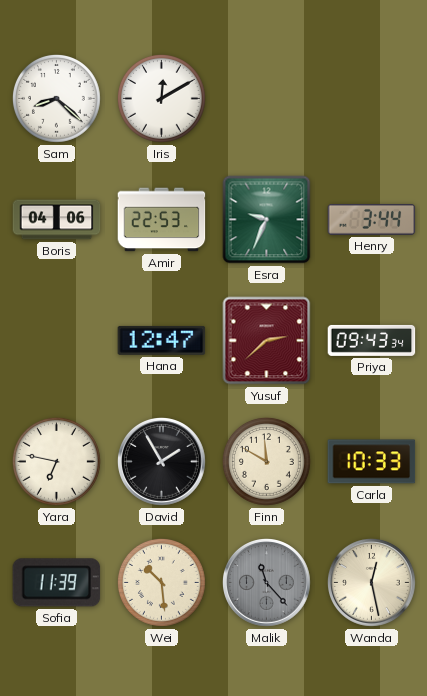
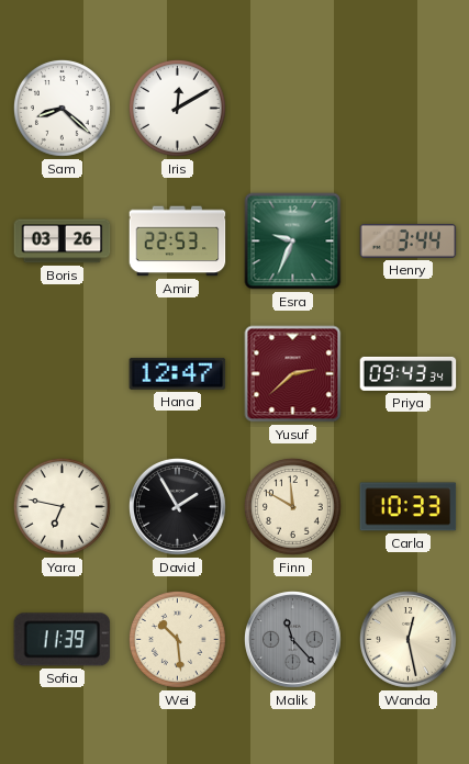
Boris: 04:06 -> 03:26
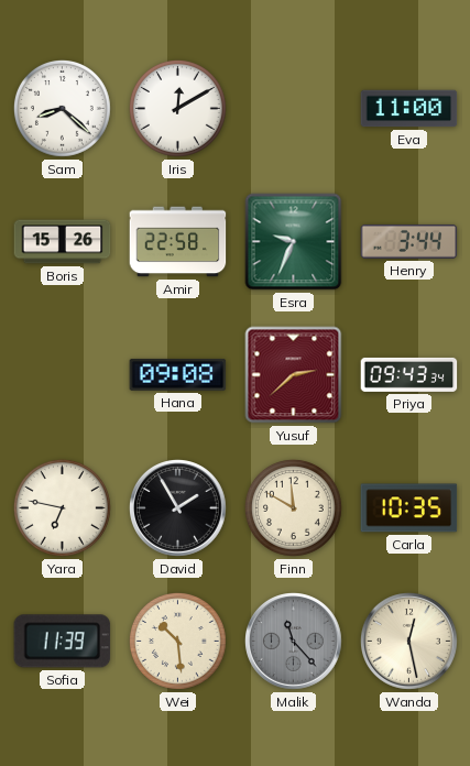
Eva: none -> 11:00
Boris: 03:26 -> 15:26
Amir: 22:53 -> 22:58
Hana: 12:47 -> 09:08
Carla: 10:33 -> 10:35
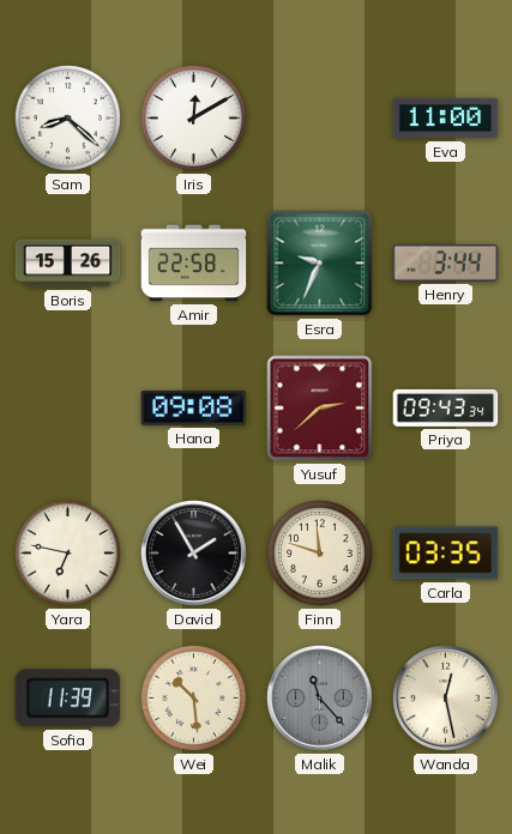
Finn: 11:50 -> 11:48
Carla: 10:35 -> 03:35
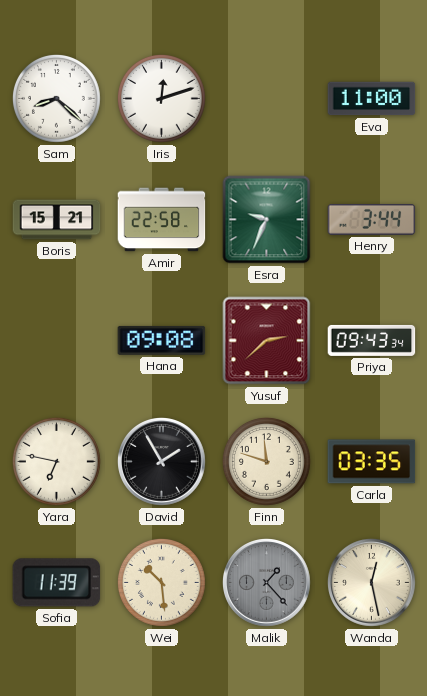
Iris: 12:10 -> 12:12
Boris: 15:26 -> 15:21
Malik: 11:23 -> 1:23
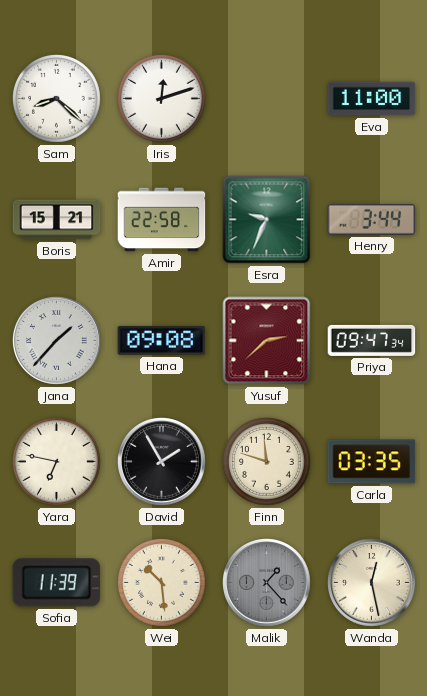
Jana: none -> 1:37
Priya: 09:43 -> 09:47
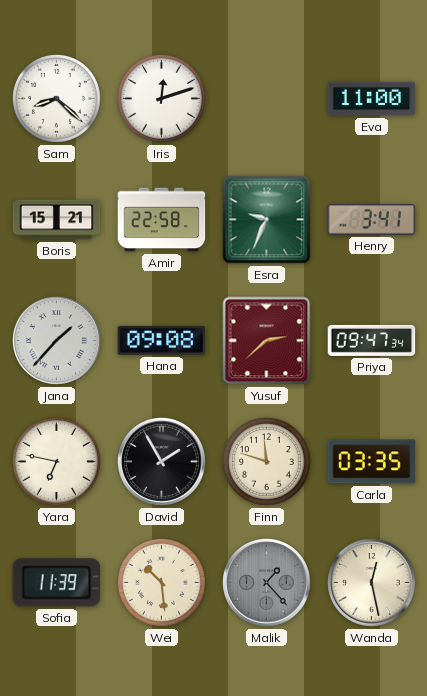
Henry: 3:44 -> 3:41
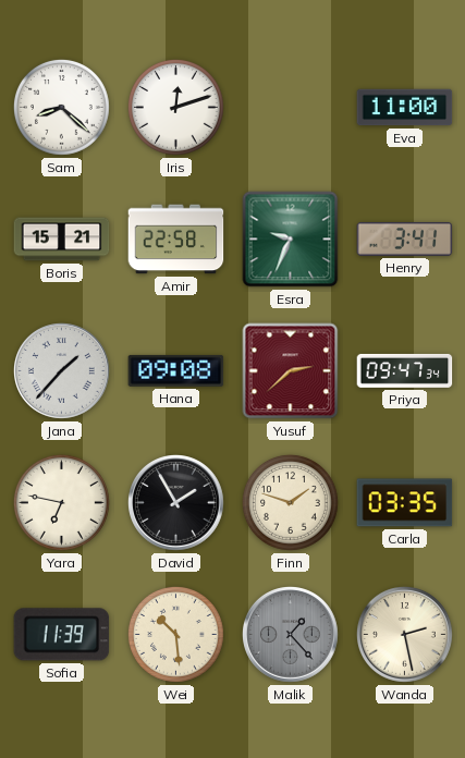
Finn: 11:48 -> 1:48
Wanda: 12:28 -> 2:28
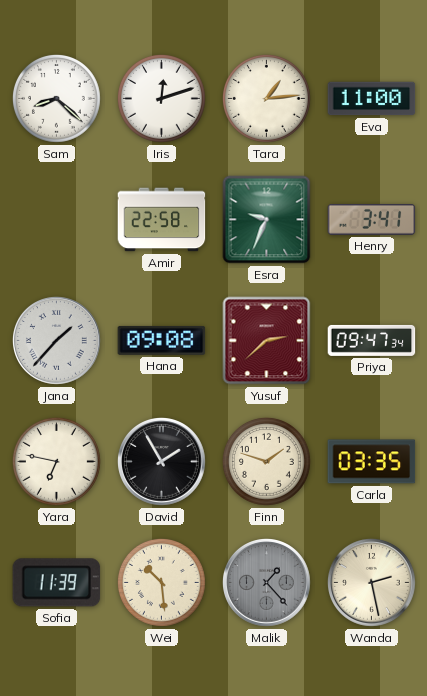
Tara: none -> 1:14
Boris: 15:21 -> none
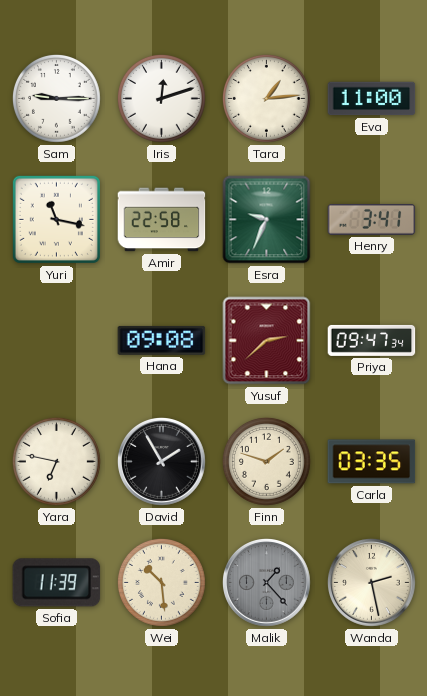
Sam: 8:22 -> 9:15
Yuri: none -> 11:17
Jana: 1:37 -> none
